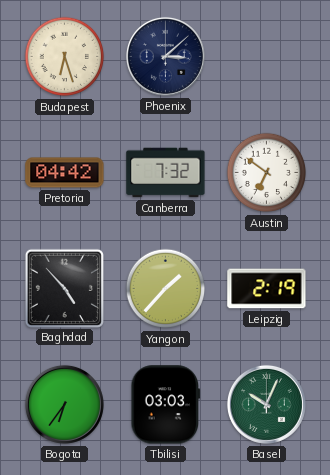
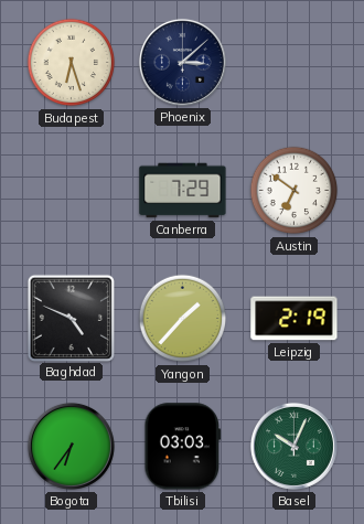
Pretoria: 04:42 -> none
Canberra: 7:32 -> 7:29
Baghdad: 4:53 -> 4:49
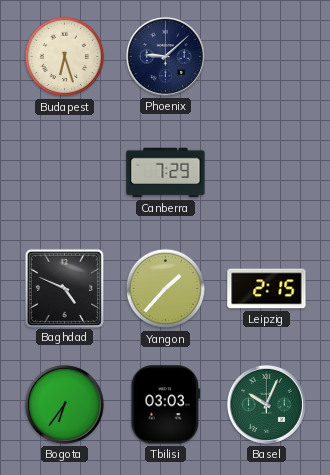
Phoenix: 3:08 -> 9:08
Austin: 6:51 -> none
Leipzig: 2:19 -> 2:15
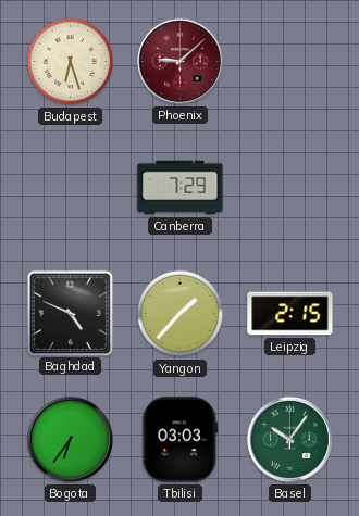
Phoenix dial: navy -> burgundy
Basel: 10:04 -> 10:06
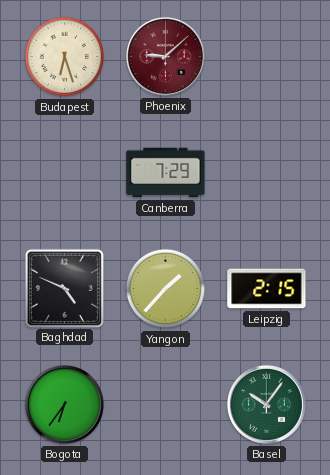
Tbilisi: 03:03 -> none
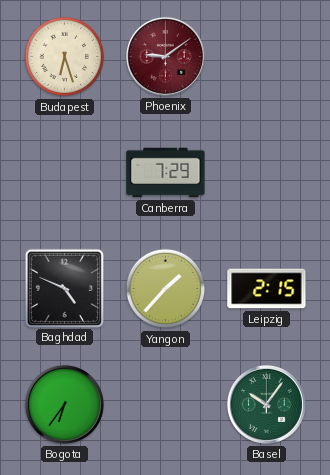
Phoenix: 9:08 -> 9:09
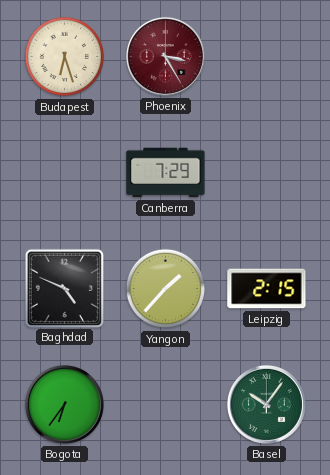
Phoenix: 9:09 -> 3:25
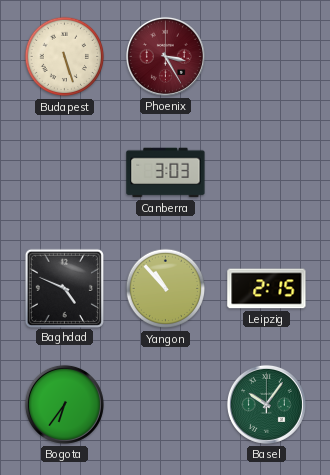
Budapest: 6:27 -> 5:27
Canberra: 7:29 -> 3:03
Yangon: 1:37 -> 10:53
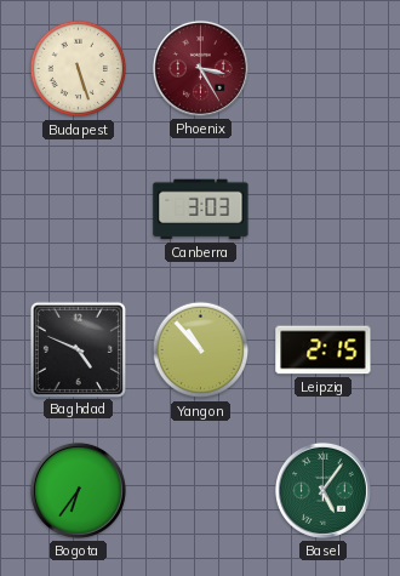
Basel: 10:06 -> 5:06
